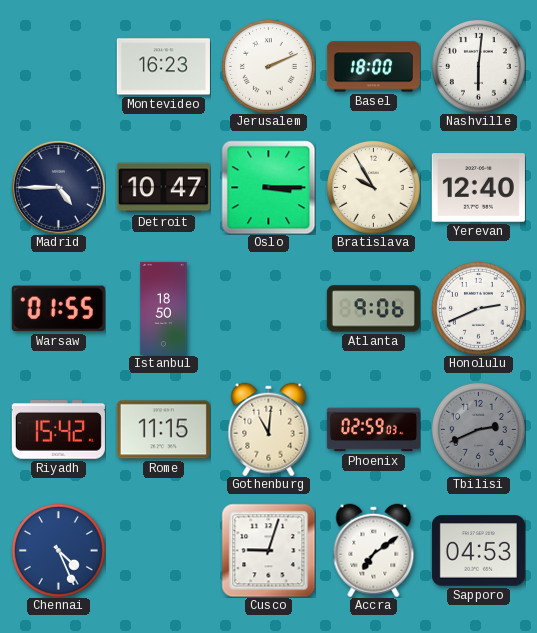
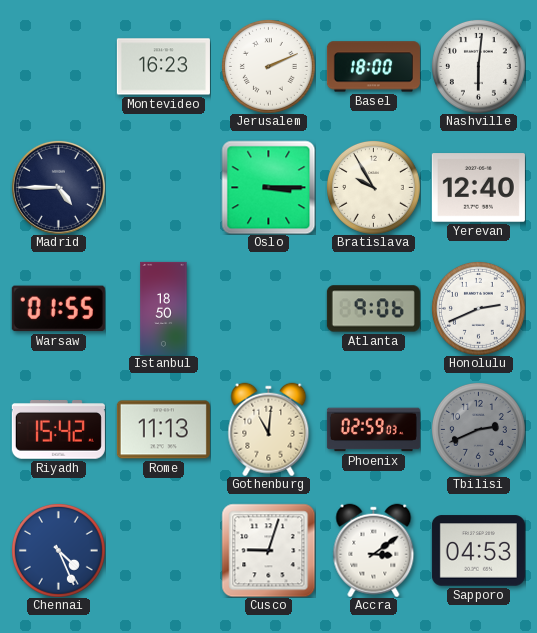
Detroit: 10:47 -> none
Rome: 11:15 -> 11:13
Accra: 7:09 -> 3:09
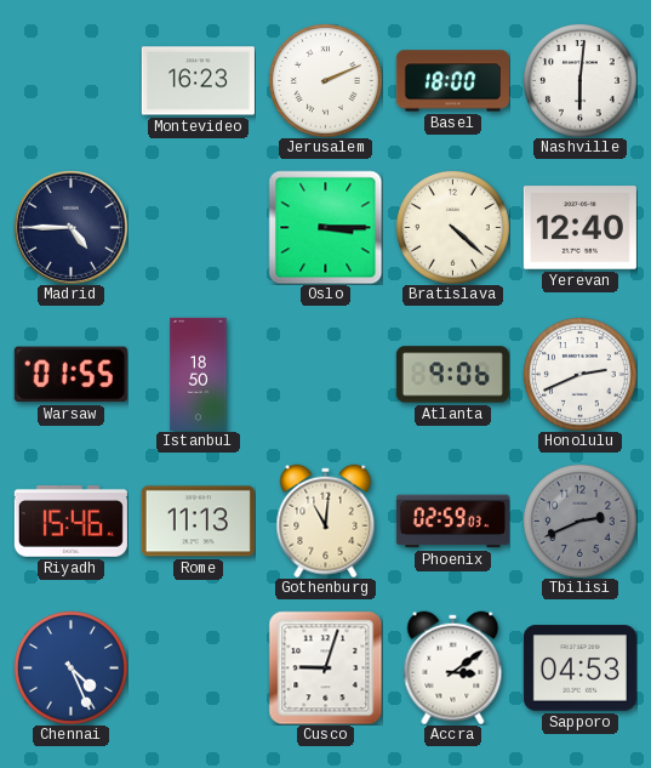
Bratislava: 9:55 -> 4:22
Riyadh: 15:42 -> 15:46
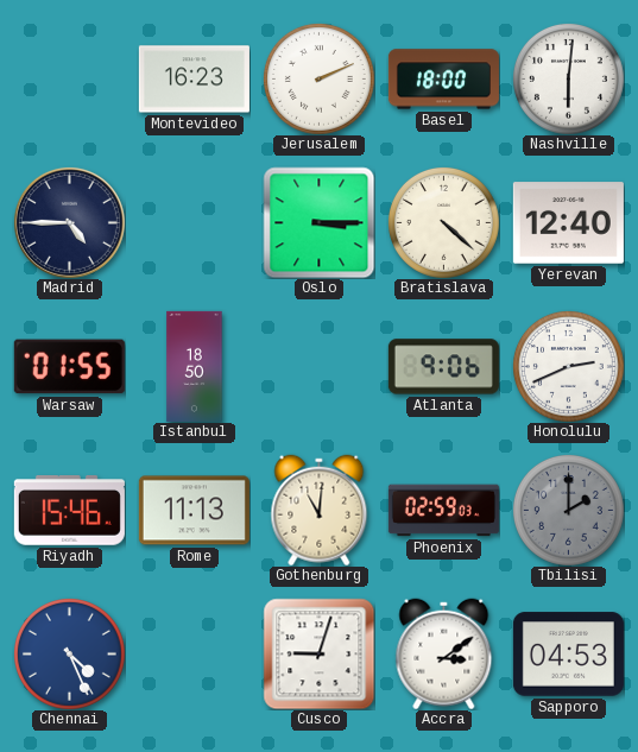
Tbilisi: 2:41 -> 2:00
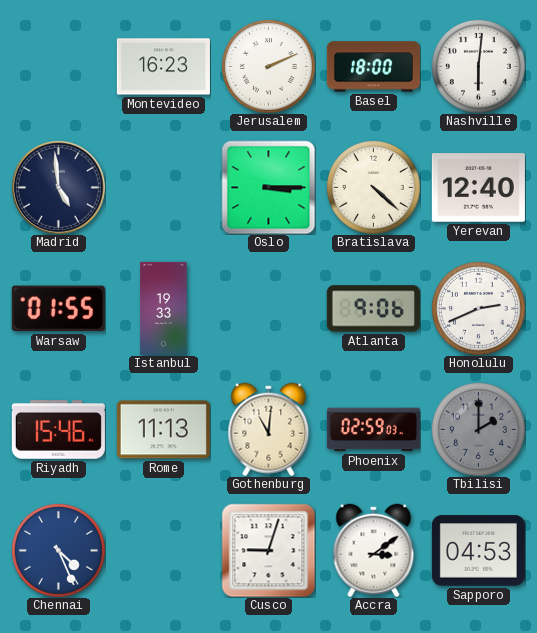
Madrid: 4:45 -> 4:59
Istanbul: 18:50 -> 19:33
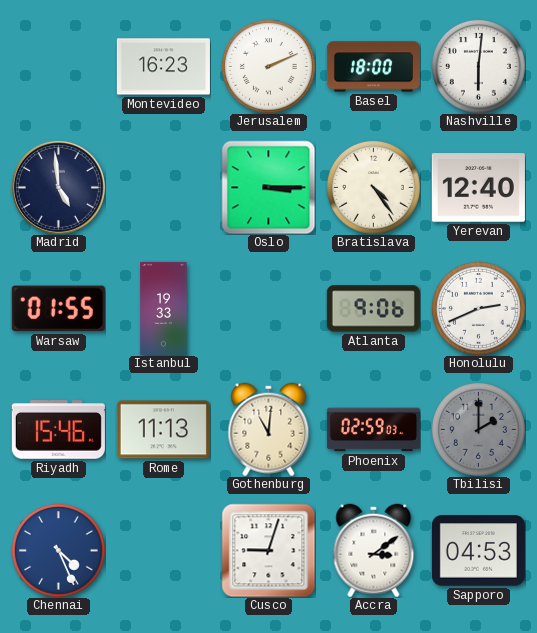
Bratislava: 4:22 -> 4:24
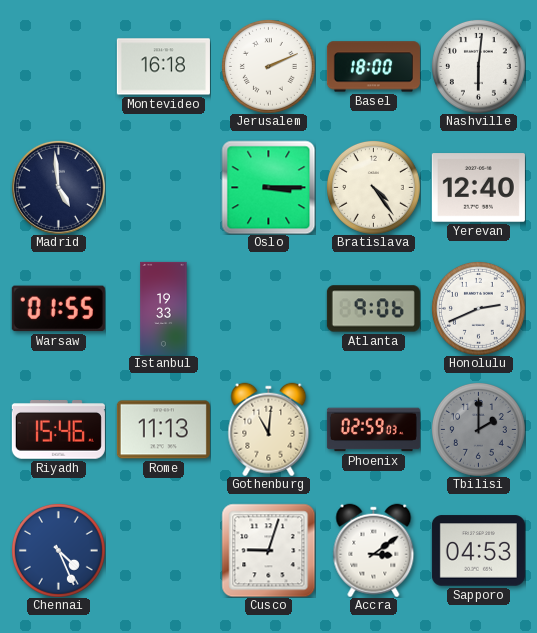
Montevideo: 16:23 -> 16:18
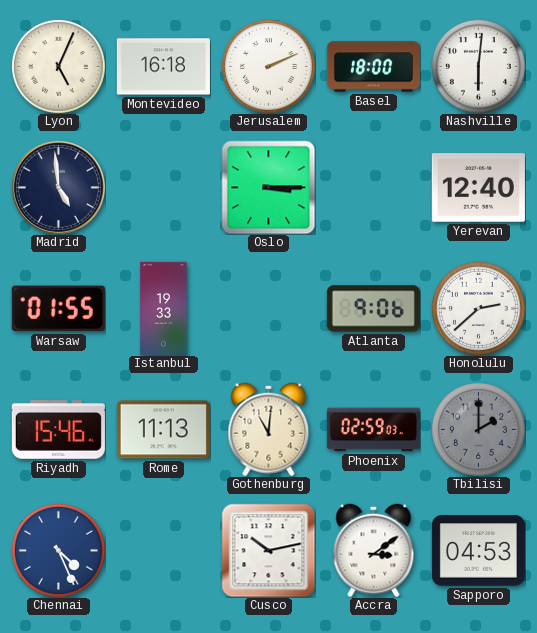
Lyon: none -> 5:04
Bratislava: 4:24 -> none
Honolulu: 2:41 -> 2:38
Cusco: 9:03 -> 10:13
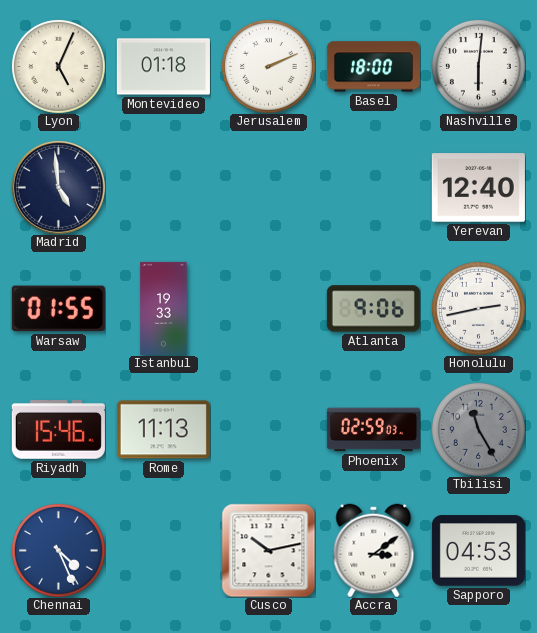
Montevideo: 16:18 -> 01:18
Oslo: 3:15 -> none
Honolulu: 2:38 -> 2:43
Gothenburg: 11:01 -> none
Tbilisi: 2:00 -> 11:25
